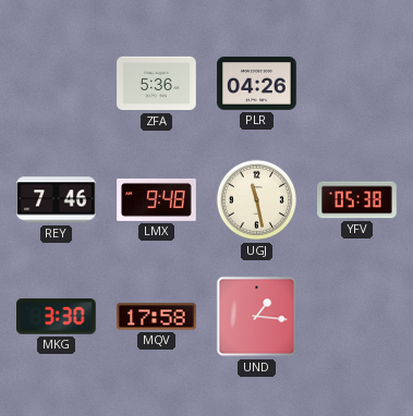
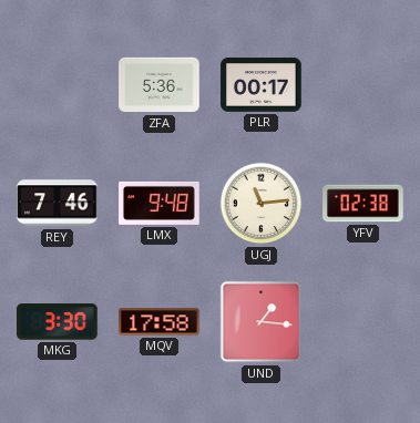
PLR: 04:26 -> 00:17
UGJ: 11:28 -> 11:14
YFV: 05:38 -> 02:38
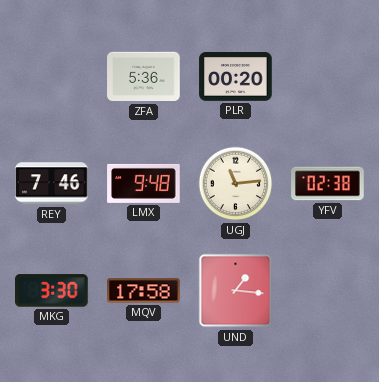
PLR: 00:17 -> 00:20
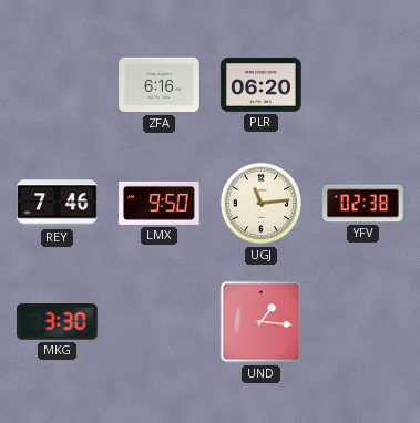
ZFA: 5:36 -> 6:16
PLR: 00:20 -> 06:20
LMX: 9:48 -> 9:50
MQV: 17:58 -> none
